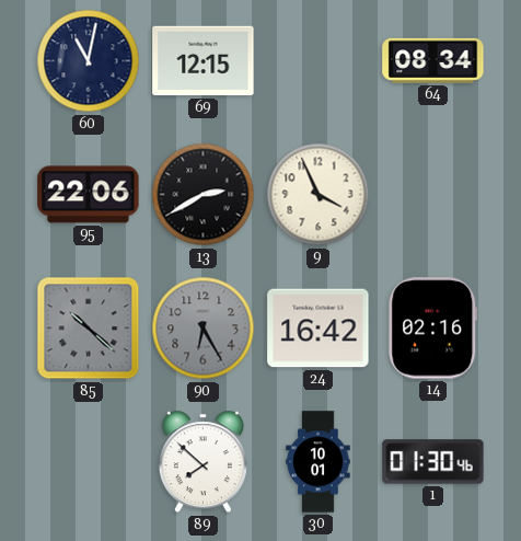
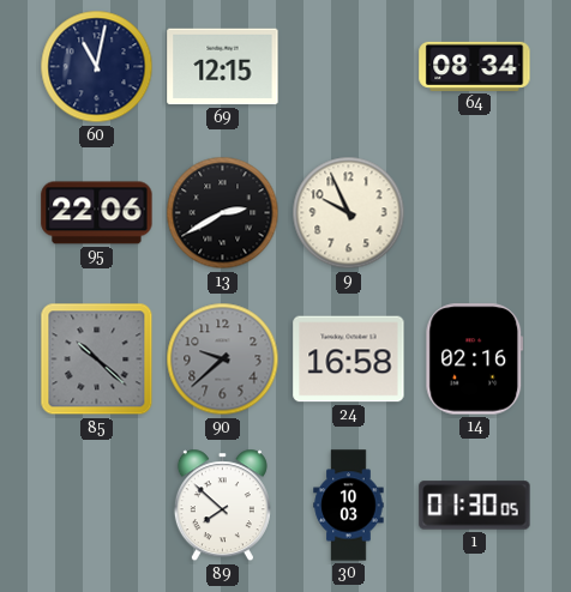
9: 3:56 -> 9:56
90: 6:25 -> 9:38
24: 16:42 -> 16:58
30: 10:01 -> 10:03
1: 01:30:46 -> 01:30:05
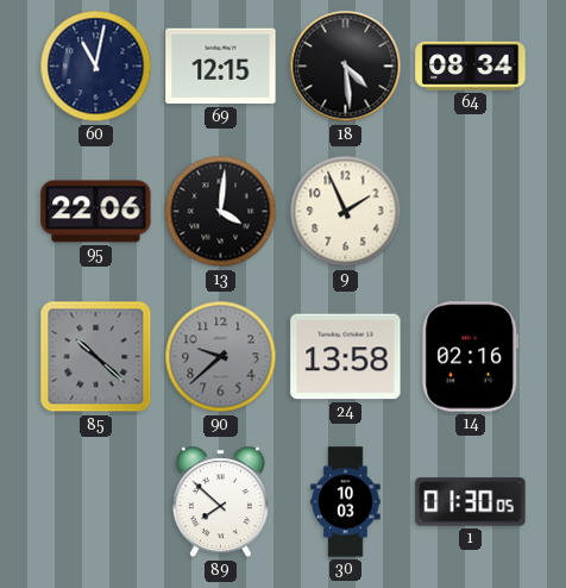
18: none -> 4:29
13: 2:40 -> 4:01
9: 9:56 -> 1:56
24: 16:58 -> 13:58
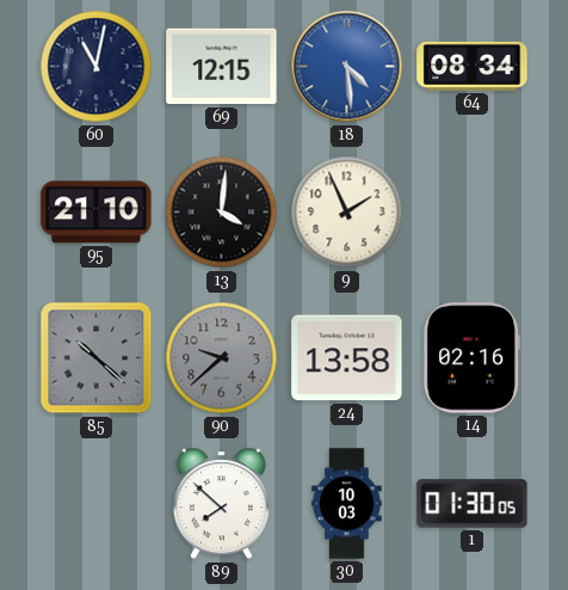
18 dial: black -> blue
95: 22:06 -> 21:10
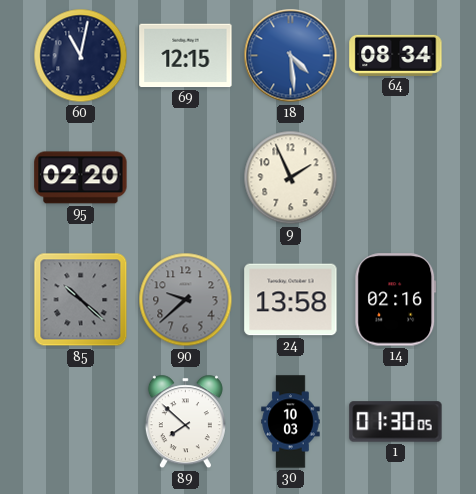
95: 21:10 -> 02:20
13: 4:01 -> none
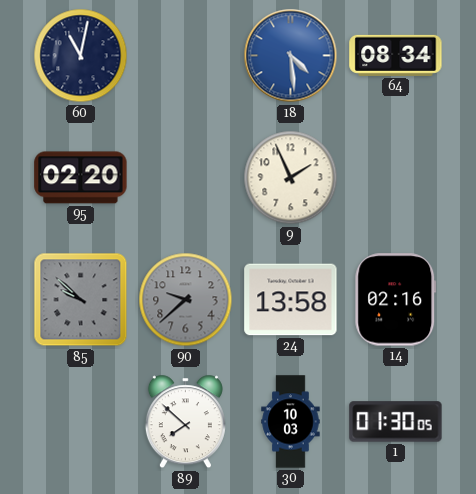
69: 12:15 -> none
85: 10:22 -> 9:52
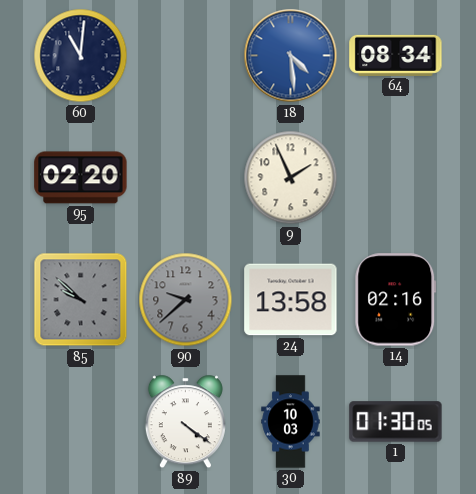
60: 11:02 -> 11:01
89: 7:52 -> 4:21
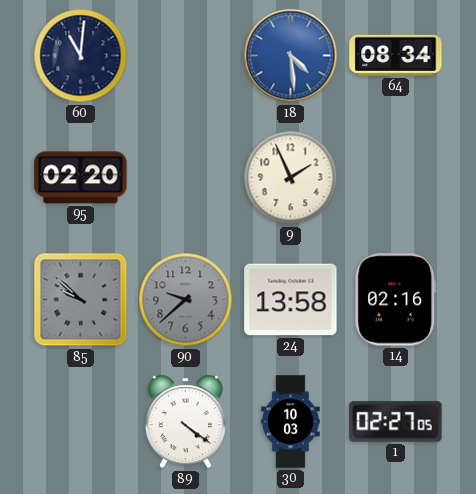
1: 01:30 -> 02:27
